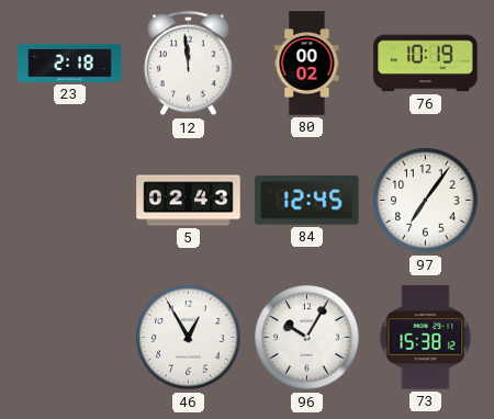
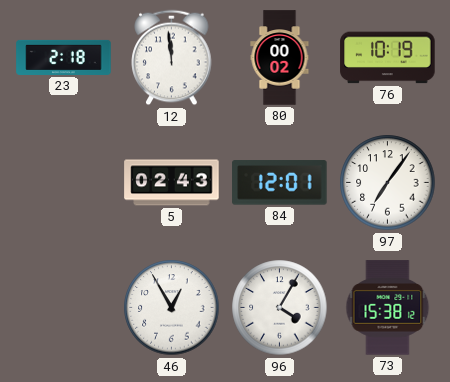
84: 12:45 -> 12:01
96: 10:05 -> 4:05
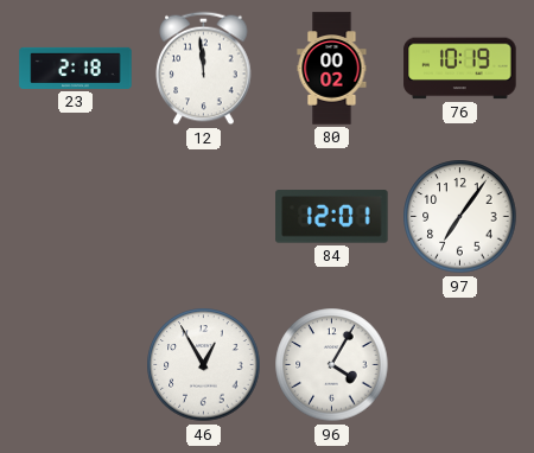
5: 02:43 -> none
73: 15:38 -> none
